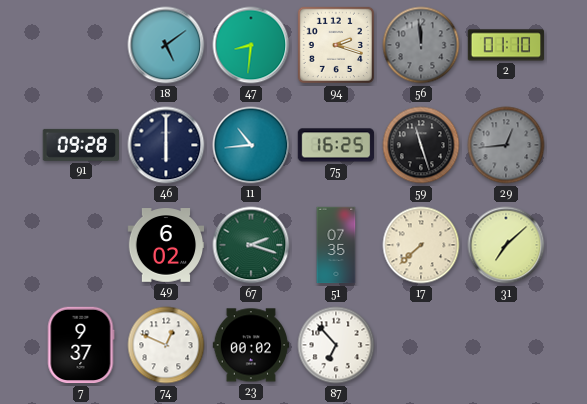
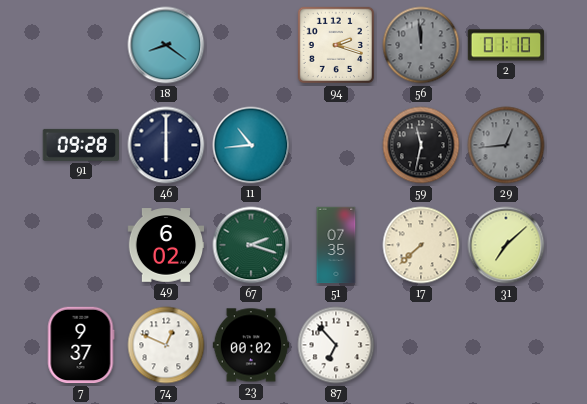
18: 5:09 -> 8:21
47: 8:31 -> none
75: 16:25 -> none
59: 11:27 -> 11:32
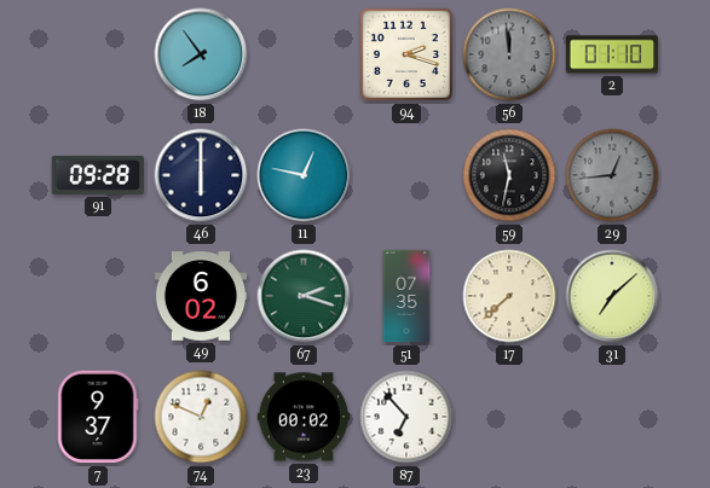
18: 8:21 -> 7:54
11: 10:44 -> 12:47
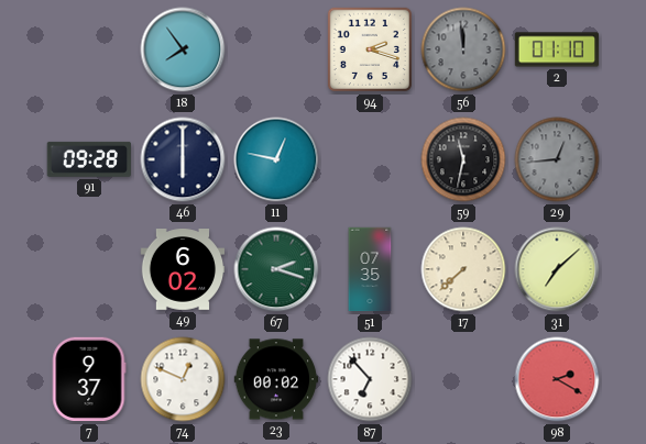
98: none -> 2:20
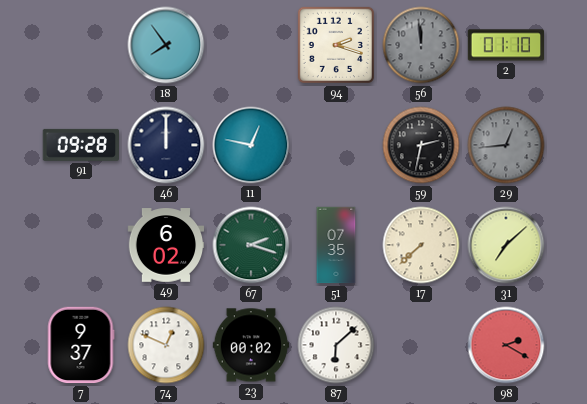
46: 6:00 -> 12:00
59: 11:32 -> 2:32
87: 6:53 -> 6:08
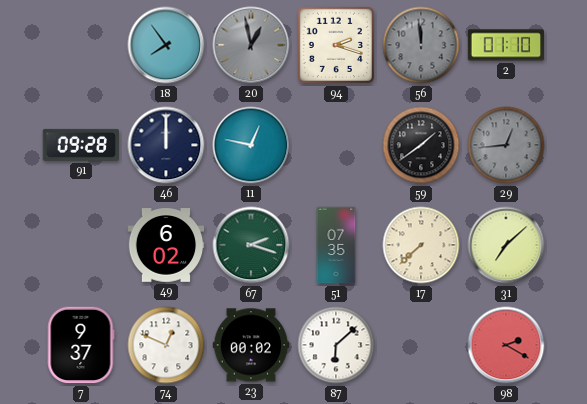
20: none -> 12:58
59: 2:32 -> 1:39
